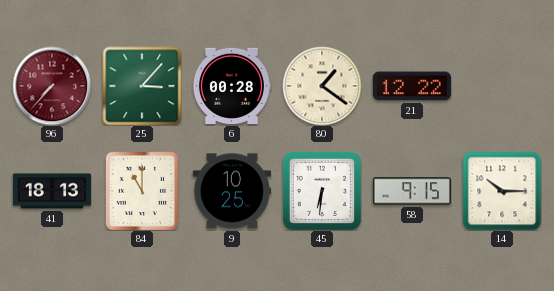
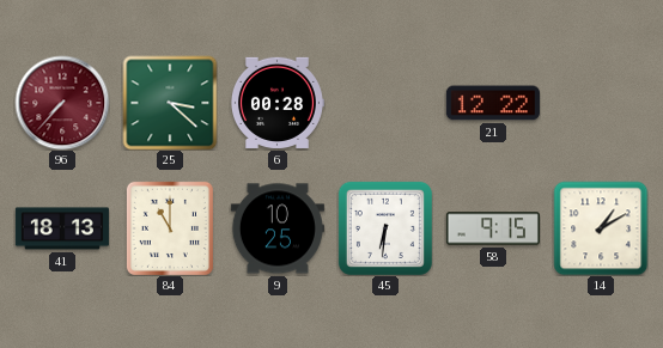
25: 3:07 -> 3:22
80: 1:21 -> none
14: 10:15 -> 1:10
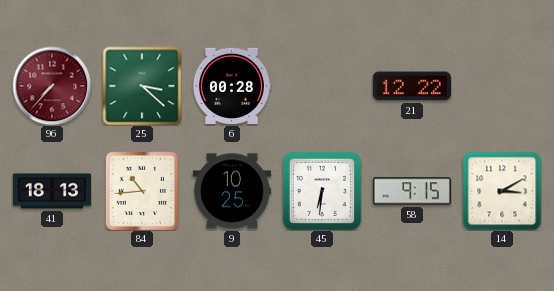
84: 11:00 -> 10:44
14: 1:10 -> 3:10
